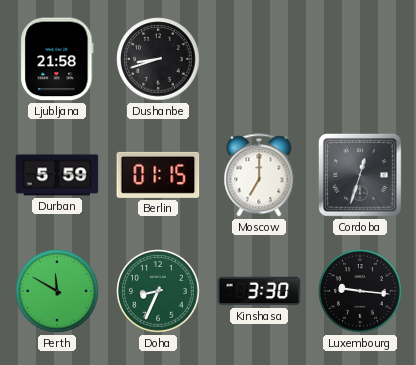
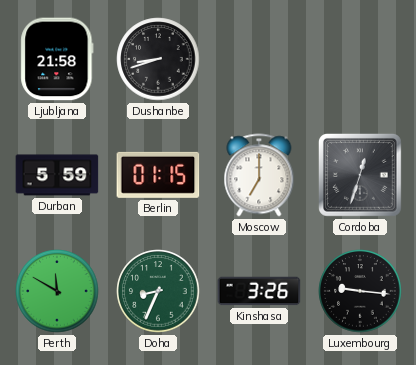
Kinshasa: 3:30 -> 3:26
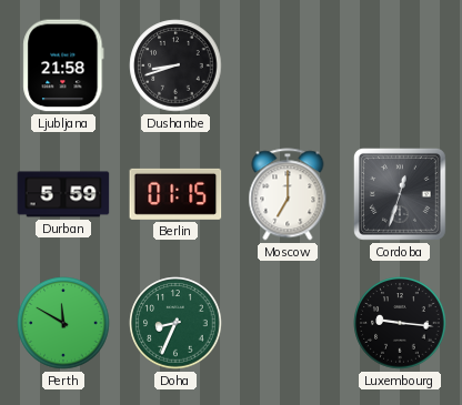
Kinshasa: 3:26 -> none
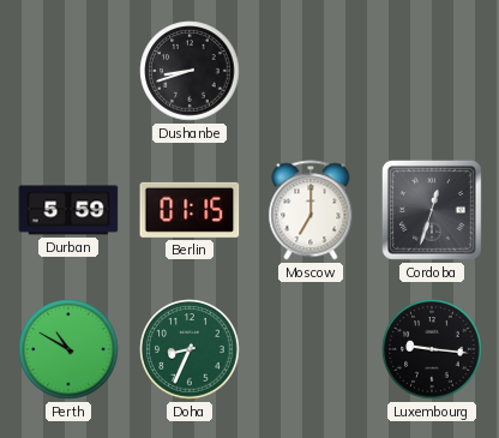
Ljubljana: 21:58 -> none
Perth: 11:50 -> 10:50
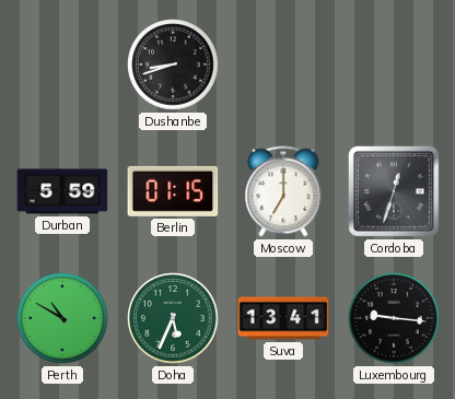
Doha: 8:34 -> 5:34
Suva: none -> 13:41
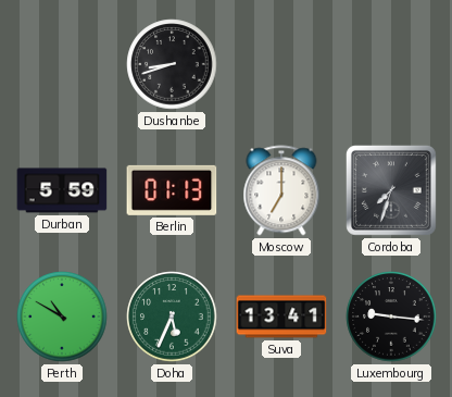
Berlin: 01:15 -> 01:13
Cordoba: 12:33 -> 7:33
